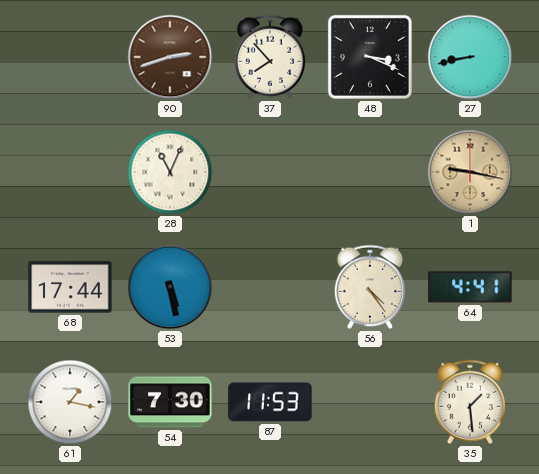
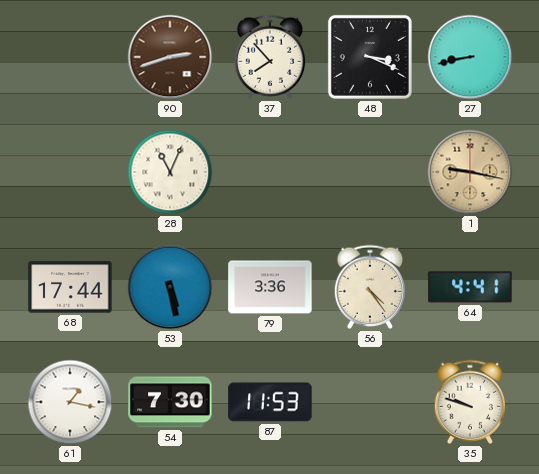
79: none -> 3:36
35: 1:29 -> 9:48
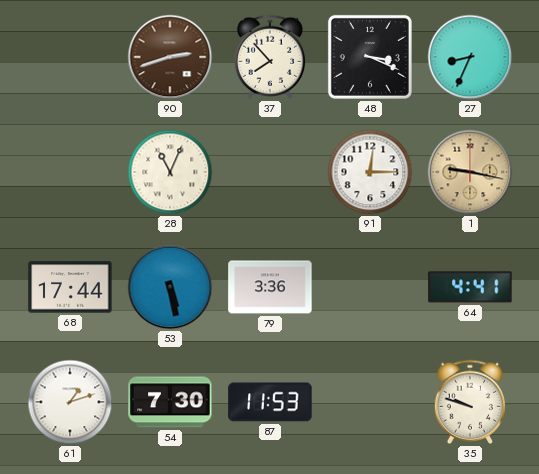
27: 8:43 -> 8:34
91: none -> 12:15
56: 4:24 -> none
61: 1:17 -> 1:12
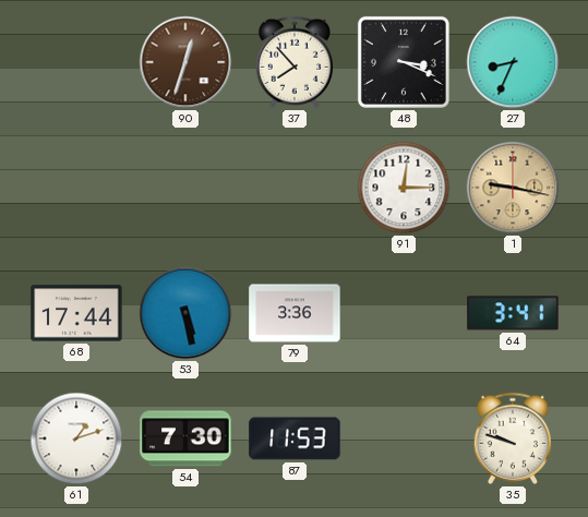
90: 2:42 -> 12:33
28: 11:04 -> none
64: 4:41 -> 3:41
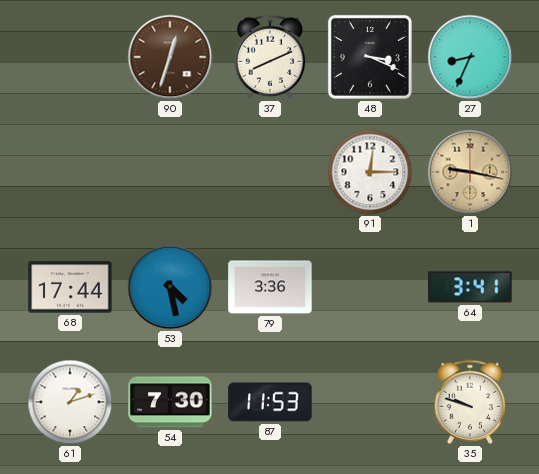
37: 7:53 -> 8:11
53: 5:28 -> 4:28
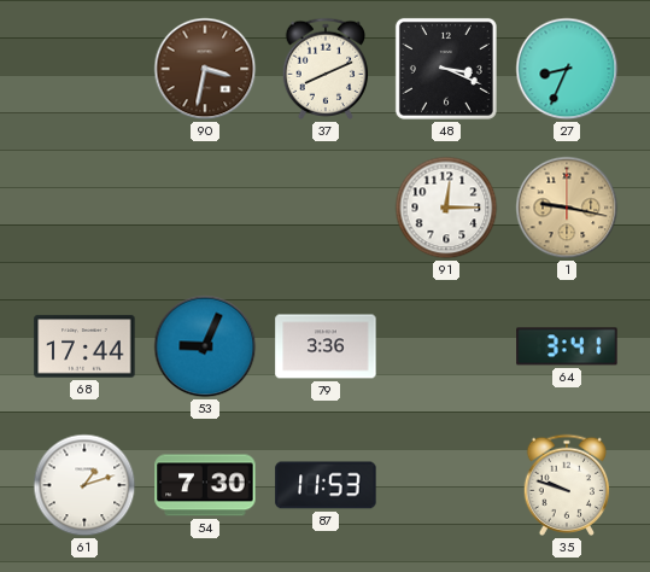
90: 12:33 -> 3:32
53: 4:28 -> 9:04
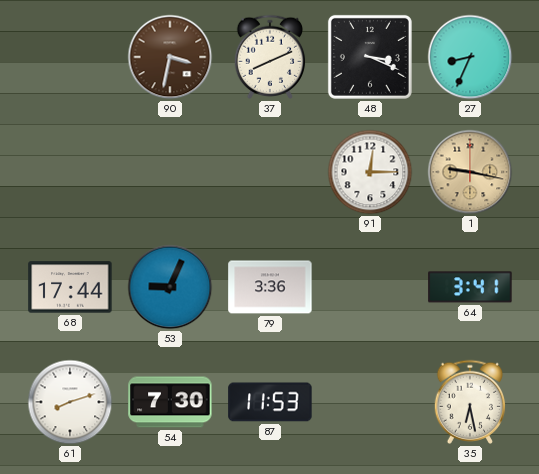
61: 1:12 -> 8:12
35: 9:48 -> 6:28
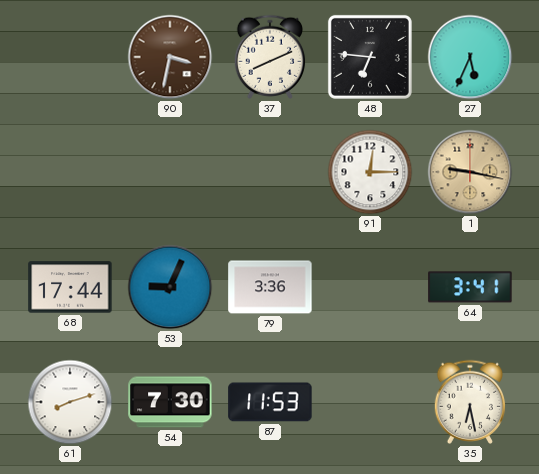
48: 3:19 -> 6:46
27: 8:34 -> 5:34
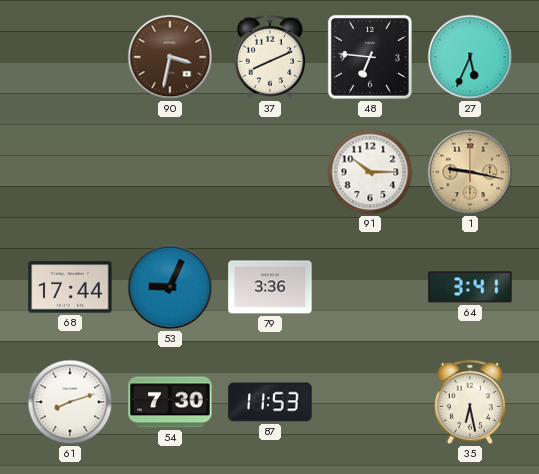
91: 12:15 -> 10:15
